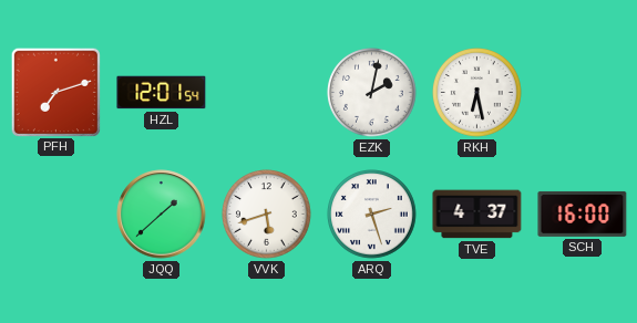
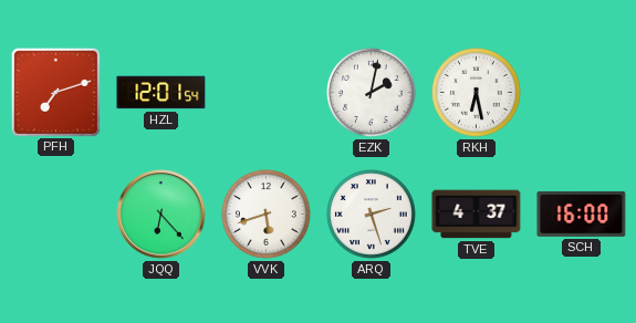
JQQ: 1:38 -> 6:23
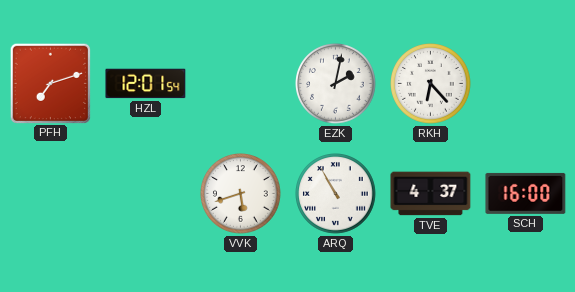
RKH: 6:28 -> 6:23
JQQ: 6:23 -> none
ARQ: 2:27 -> 10:55
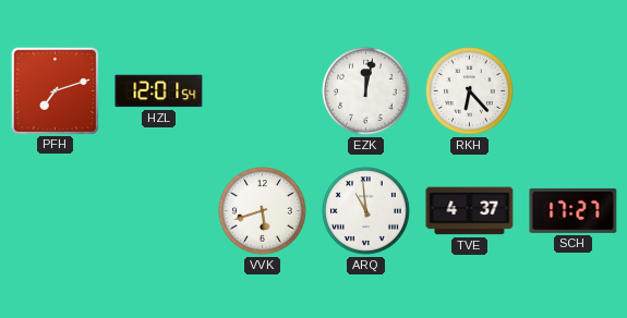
EZK: 2:02 -> 12:02
ARQ: 10:55 -> 10:59
SCH: 16:00 -> 17:27
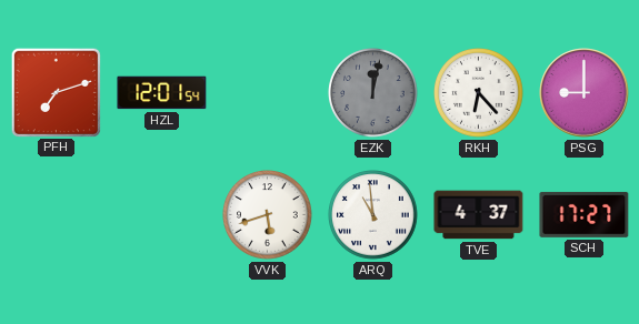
EZK dial: white -> grey
PSG: none -> 9:00
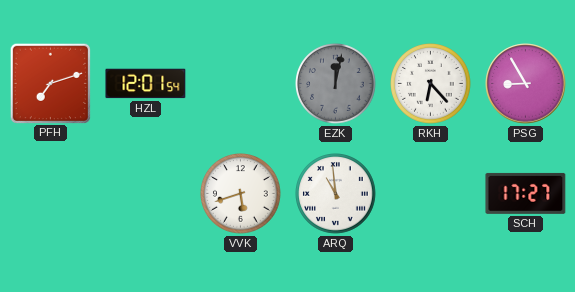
PSG: 9:00 -> 8:55
TVE: 4:37 -> none
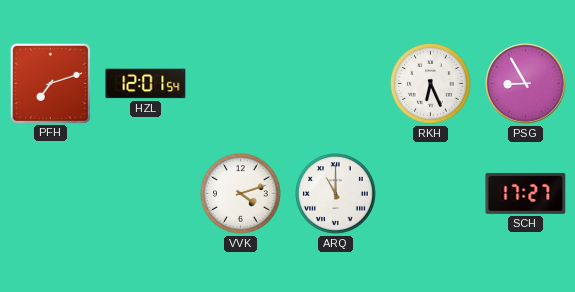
EZK: 12:02 -> none
RKH: 6:23 -> 6:26
VVK: 5:42 -> 4:12
ARQ: 10:59 -> 11:00
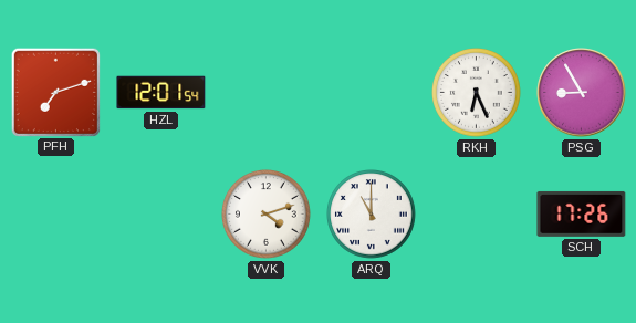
SCH: 17:27 -> 17:26
